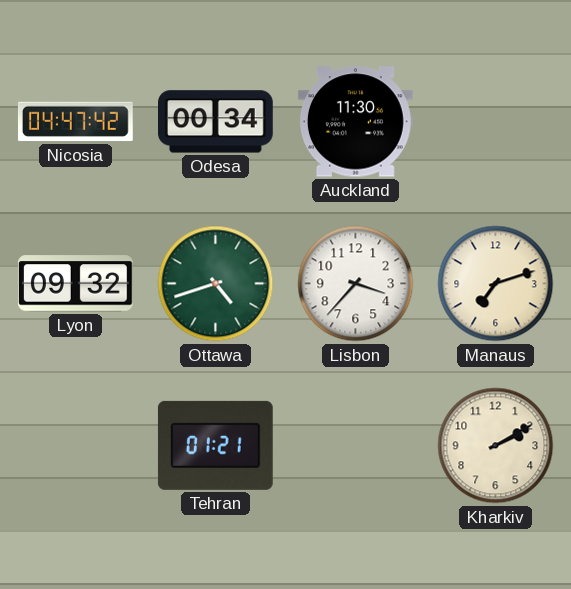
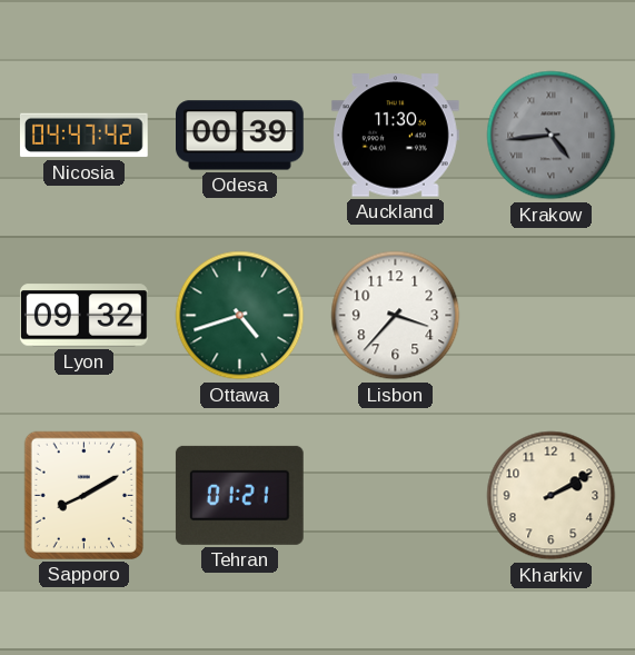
Odesa: 00:34 -> 00:39
Krakow: none -> 4:44
Manaus: 7:12 -> none
Sapporo: none -> 8:10
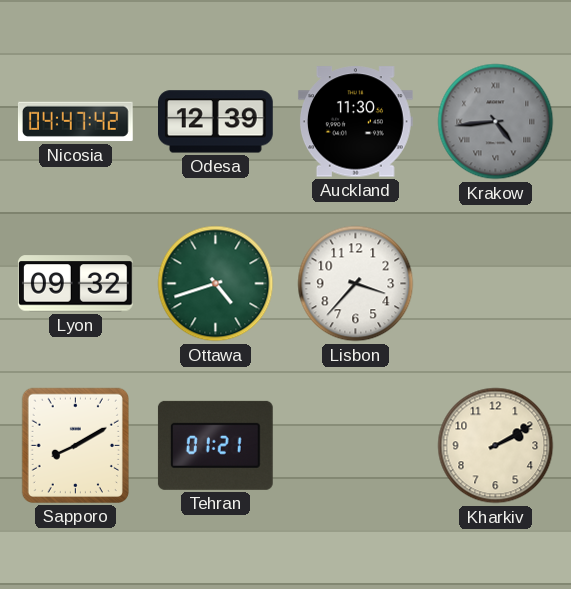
Odesa: 00:39 -> 12:39
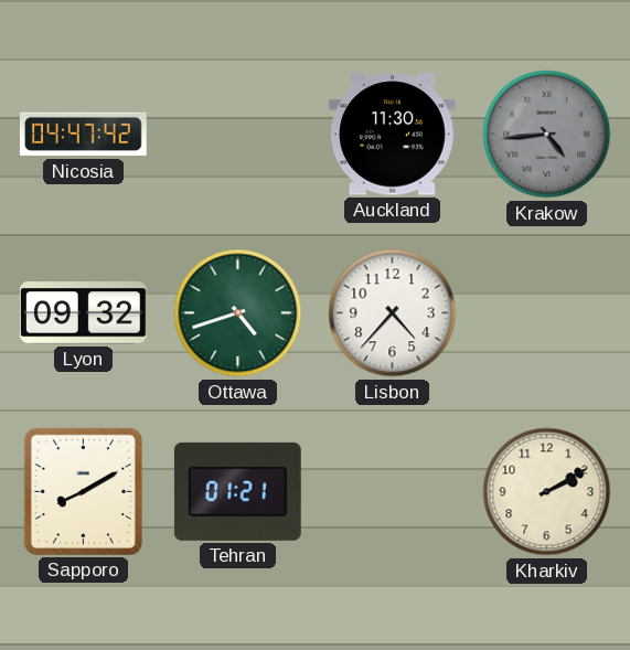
Odesa: 12:39 -> none
Lisbon: 3:37 -> 4:37
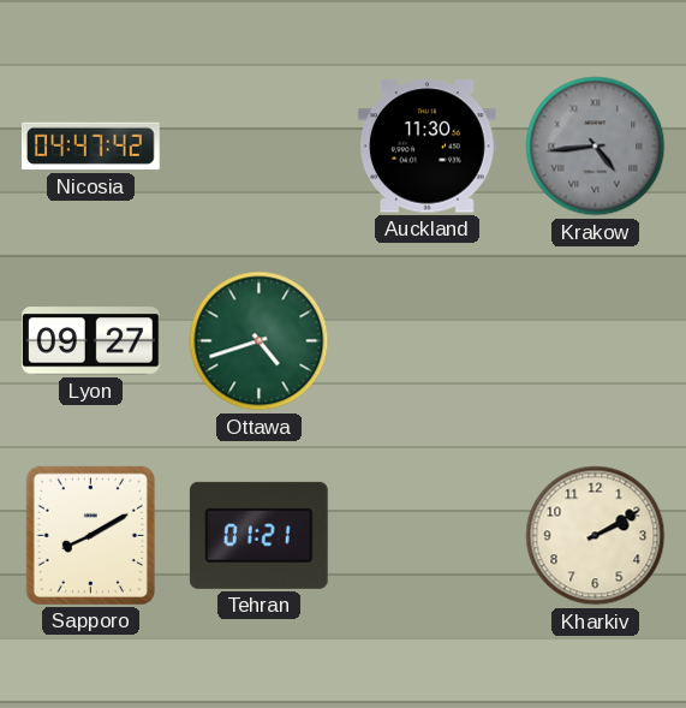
Lyon: 09:32 -> 09:27
Lisbon: 4:37 -> none
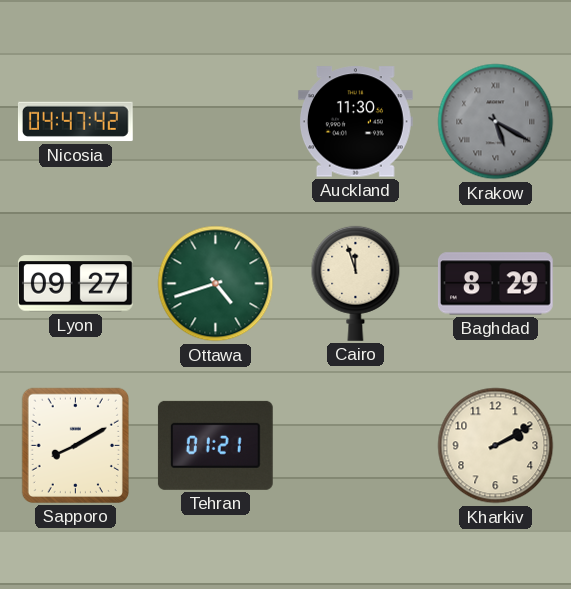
Krakow: 4:44 -> 5:20
Cairo: none -> 11:57
Baghdad: none -> 8:29
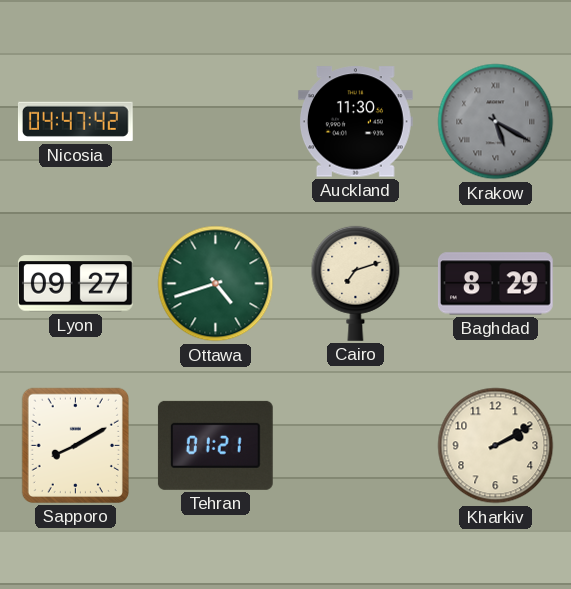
Cairo: 11:57 -> 7:12
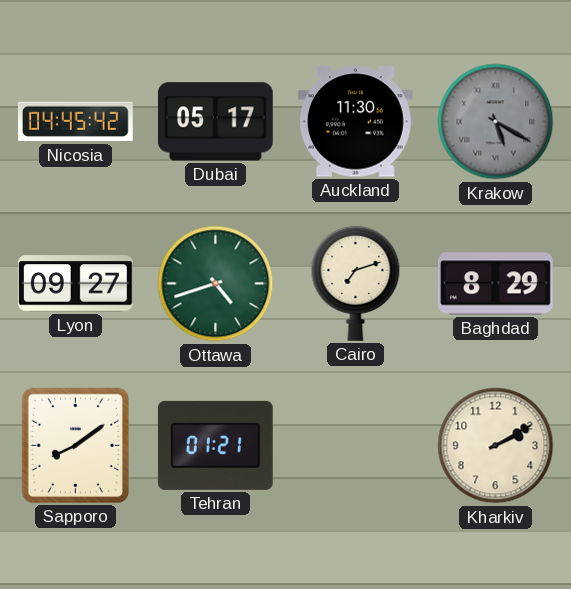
Nicosia: 04:47 -> 04:45
Dubai: none -> 05:17
Sapporo: 8:10 -> 8:09
